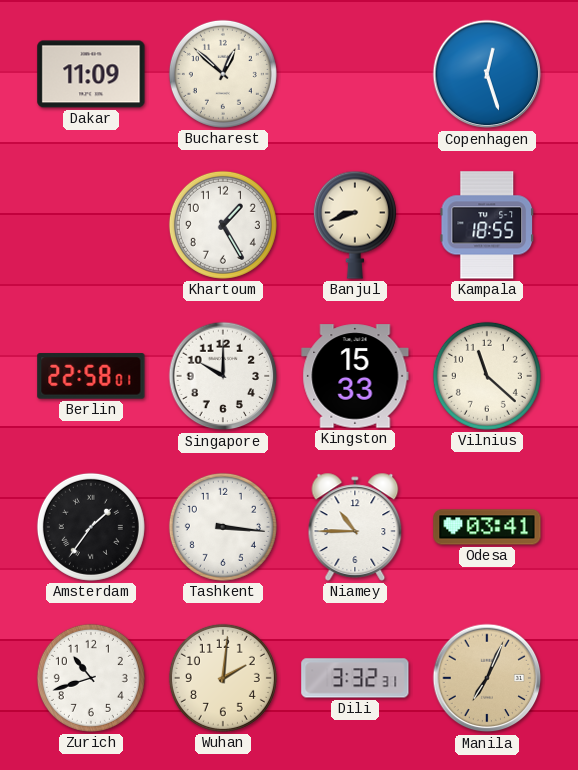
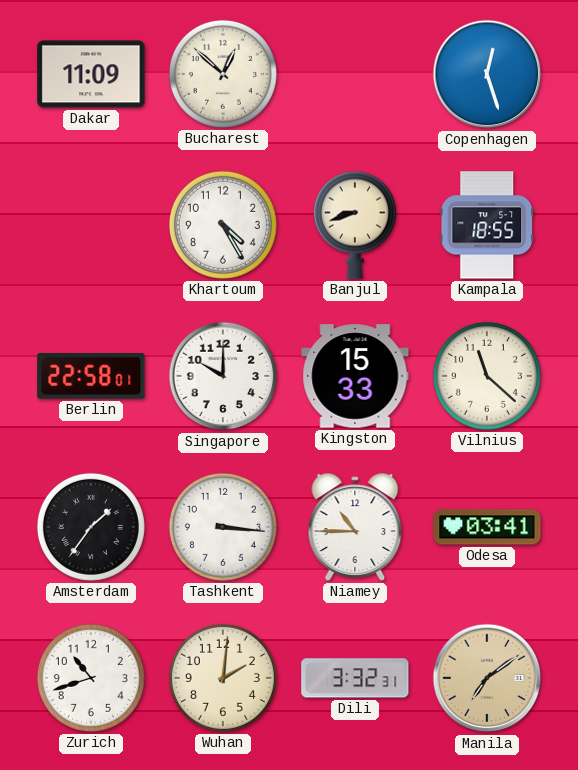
Khartoum: 1:25 -> 4:25
Manila: 7:04 -> 7:09
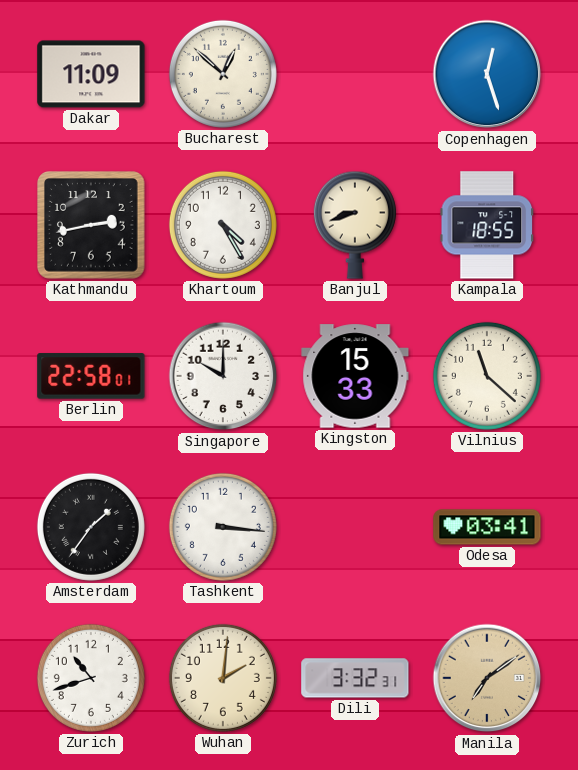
Kathmandu: none -> 2:43
Niamey: 10:45 -> none
